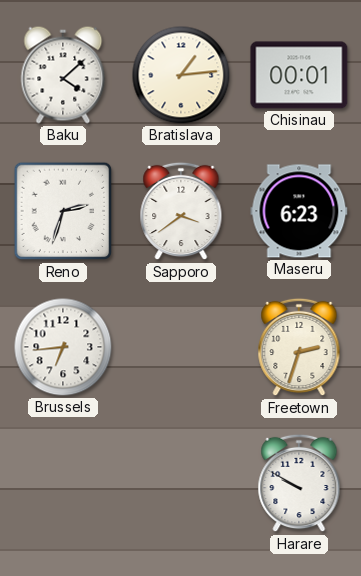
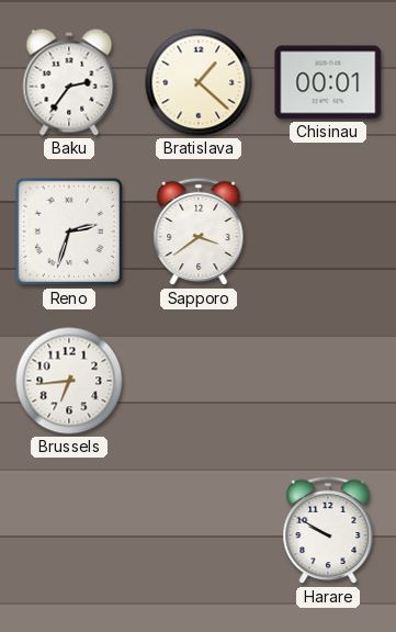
Baku: 4:08 -> 2:36
Bratislava: 1:14 -> 1:22
Maseru: 6:23 -> none
Freetown: 2:33 -> none
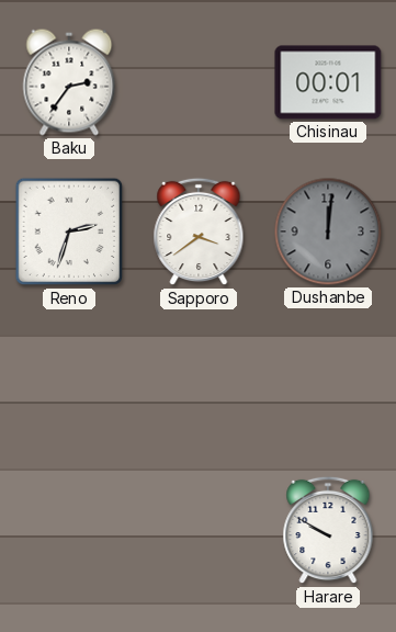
Bratislava: 1:22 -> none
Dushanbe: none -> 12:01
Brussels: 6:44 -> none
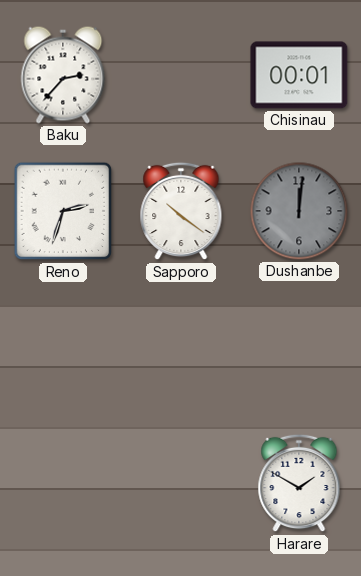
Baku: 2:36 -> 2:37
Sapporo: 3:39 -> 10:21
Harare: 9:50 -> 1:50
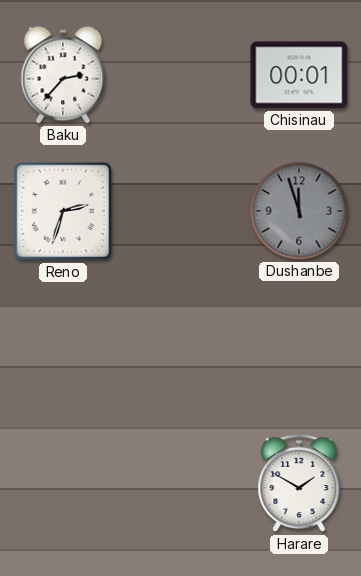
Sapporo: 10:21 -> none
Dushanbe: 12:01 -> 11:57
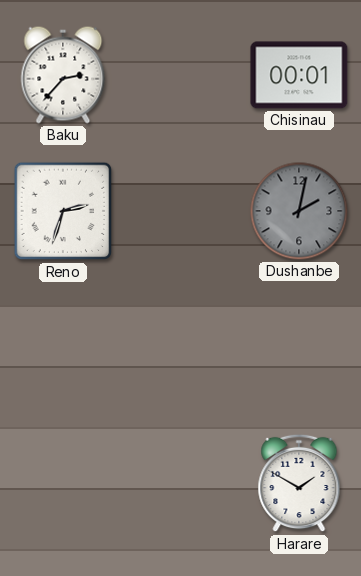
Dushanbe: 11:57 -> 2:02
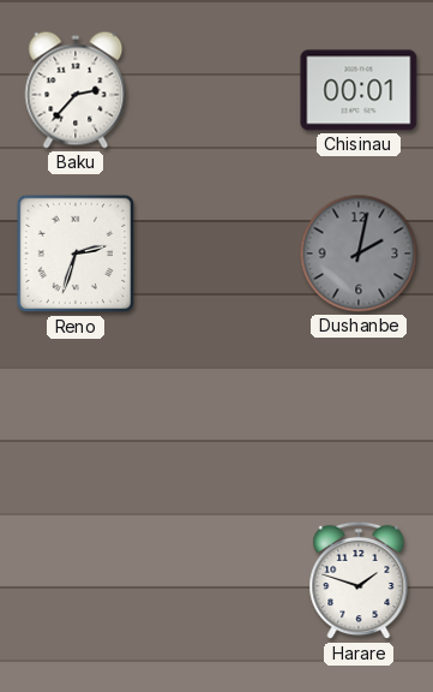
Harare: 1:50 -> 1:48
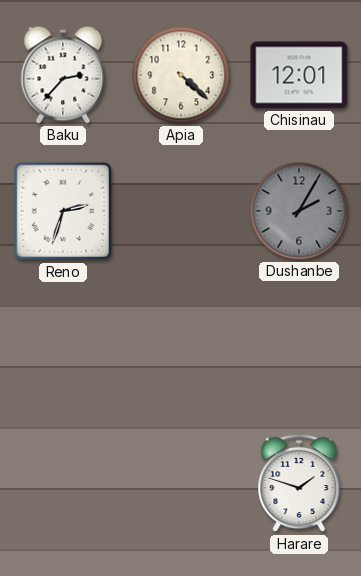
Apia: none -> 4:22
Chisinau: 00:01 -> 12:01
Dushanbe: 2:02 -> 2:05
